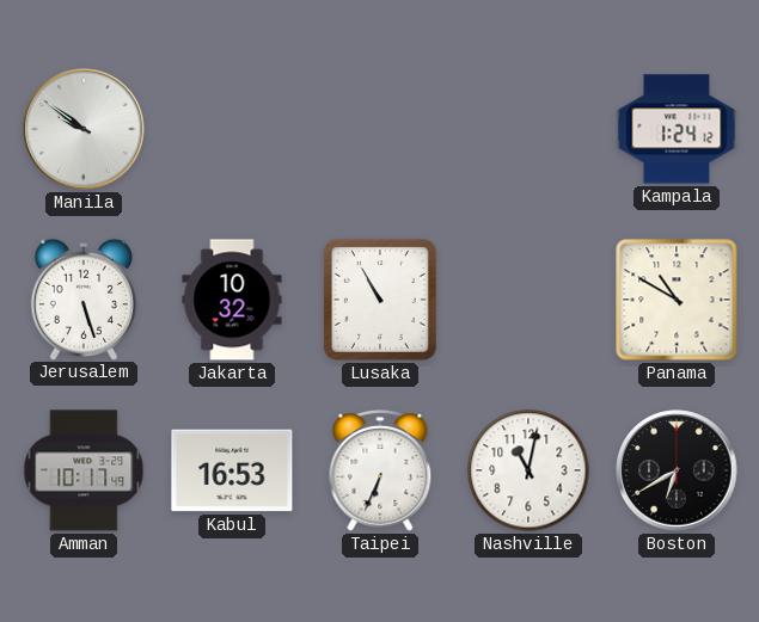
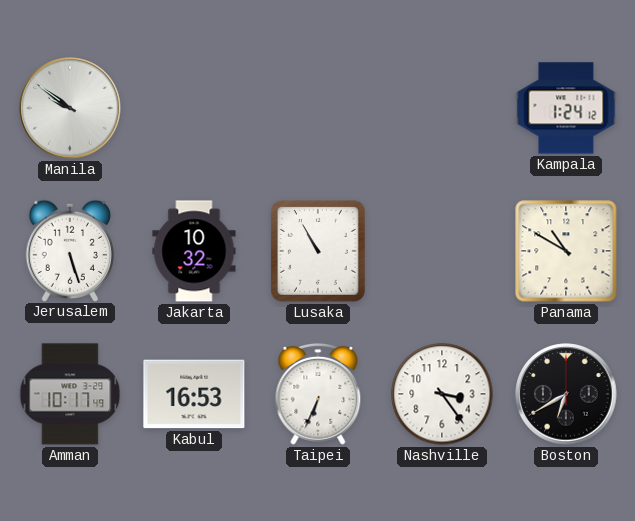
Nashville: 11:02 -> 3:24
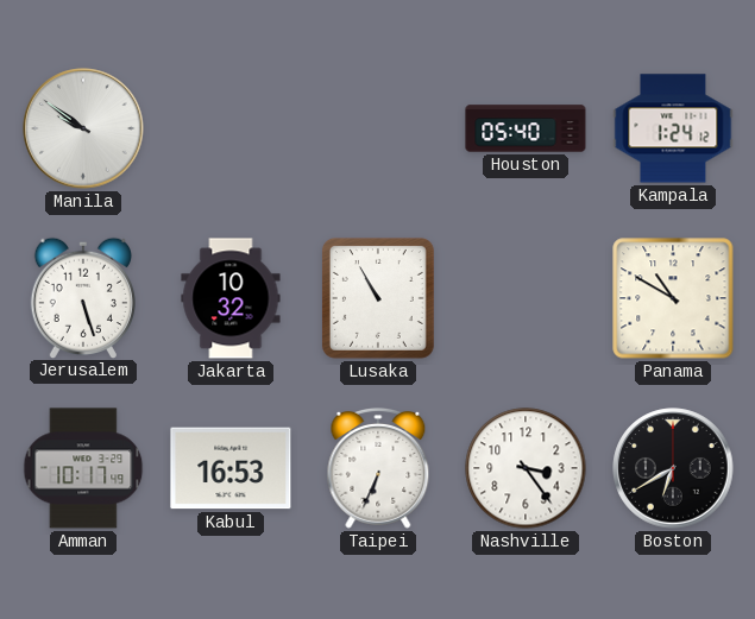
Houston: none -> 05:40
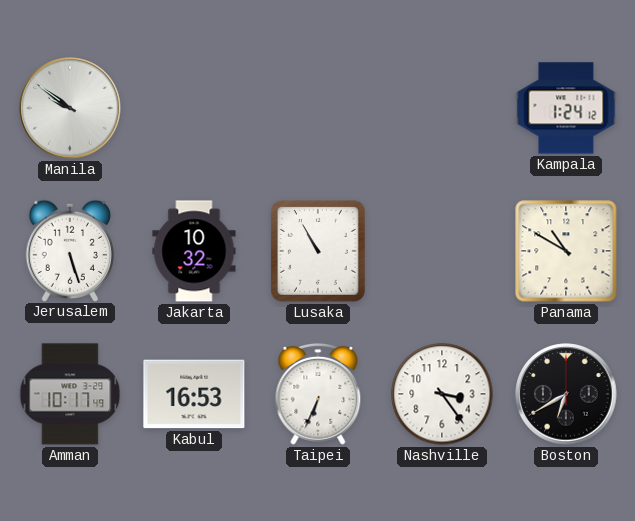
Houston: 05:40 -> none
